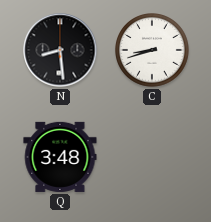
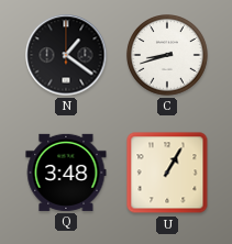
N: 8:29 -> 1:21
U: none -> 1:05
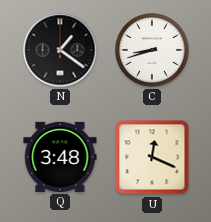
U: 1:05 -> 12:19
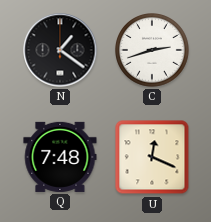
C: 8:42 -> 2:42
Q: 3:48 -> 7:48
